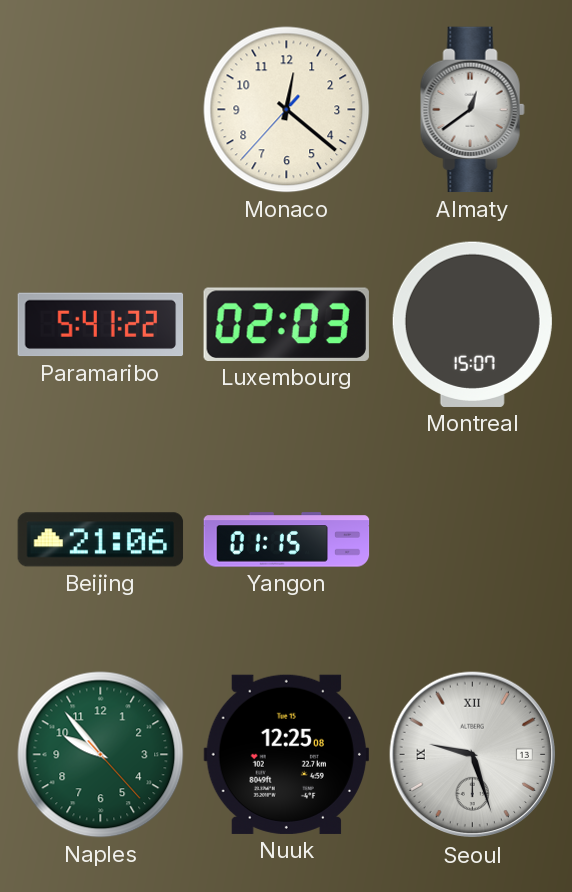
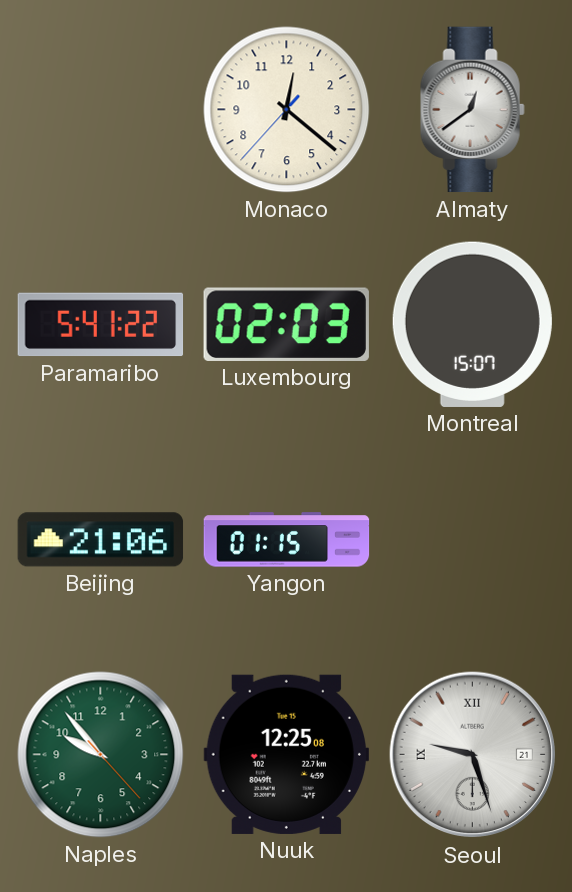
Seoul date: 13 -> 21
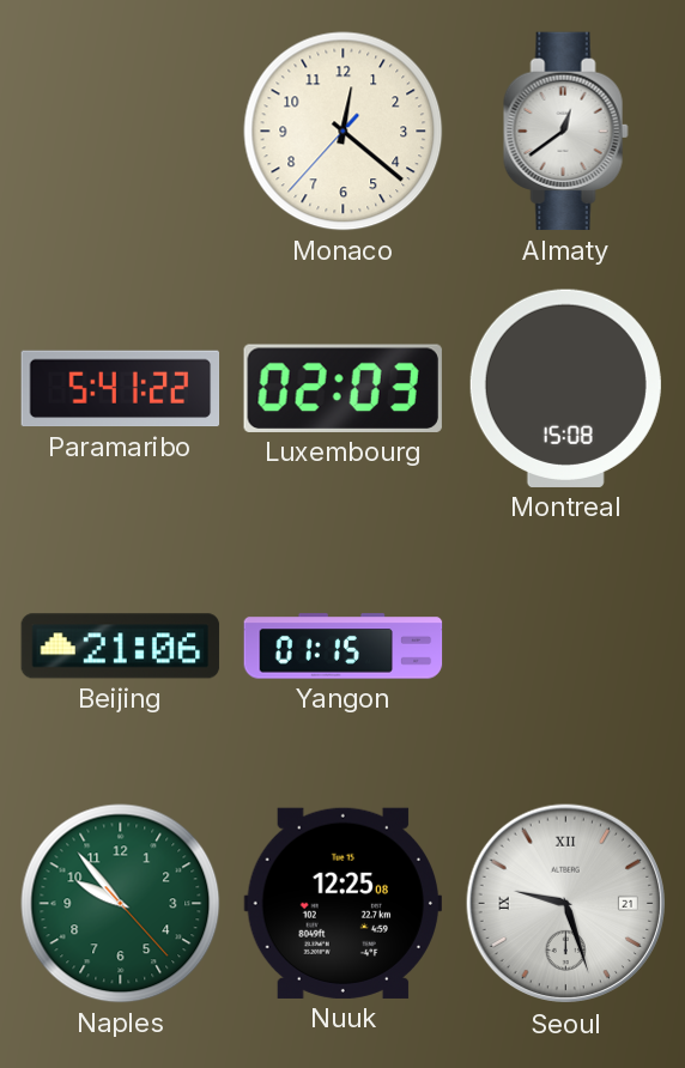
Montreal: 15:07 -> 15:08
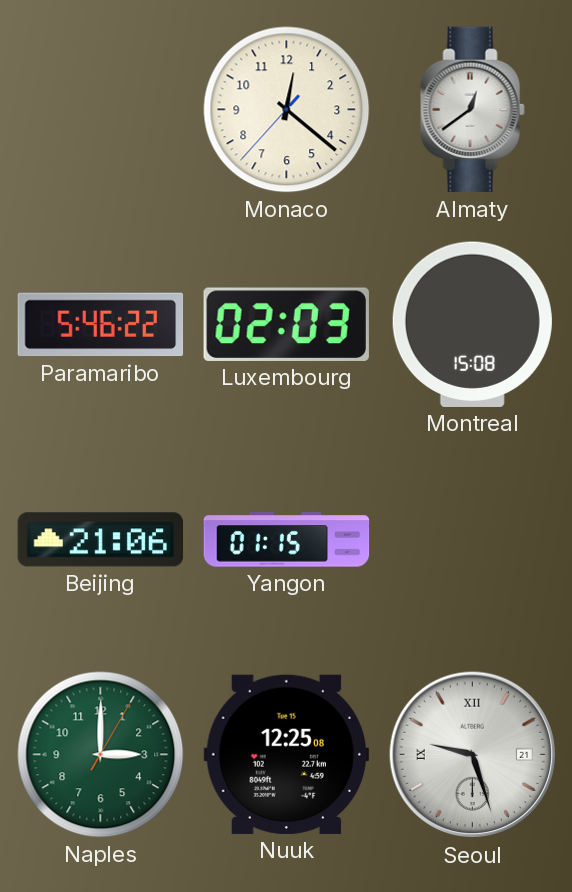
Paramaribo: 5:41 -> 5:46
Naples: 9:53 -> 3:00
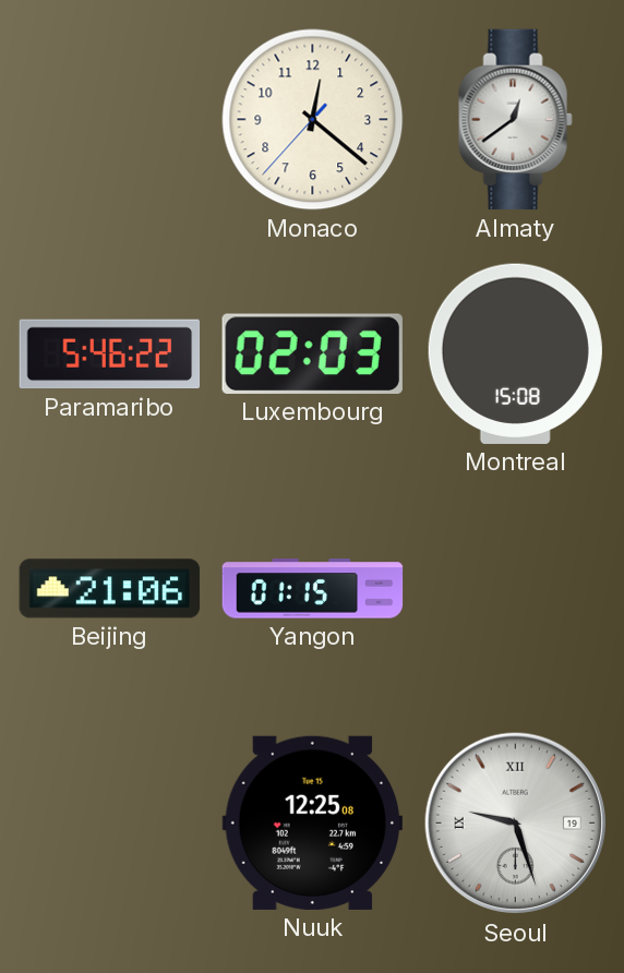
Naples: 3:00 -> none
Seoul date: 21 -> 19
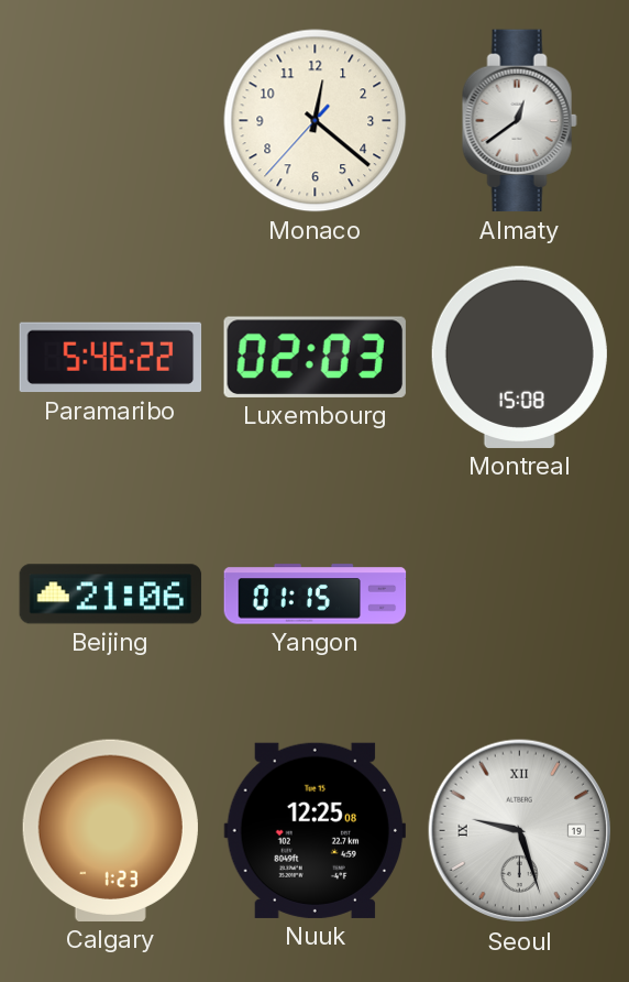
Calgary: none -> 1:23
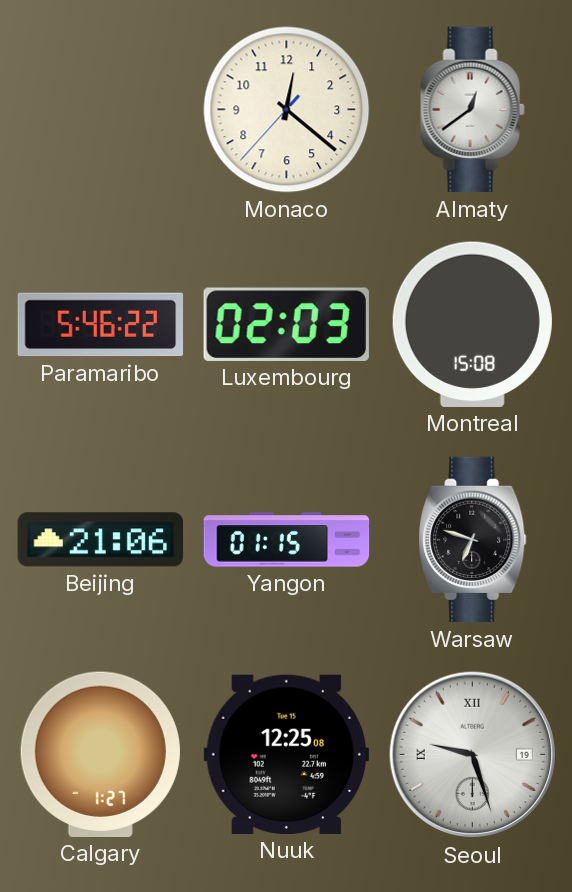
Warsaw: none -> 6:48
Calgary: 1:23 -> 1:27
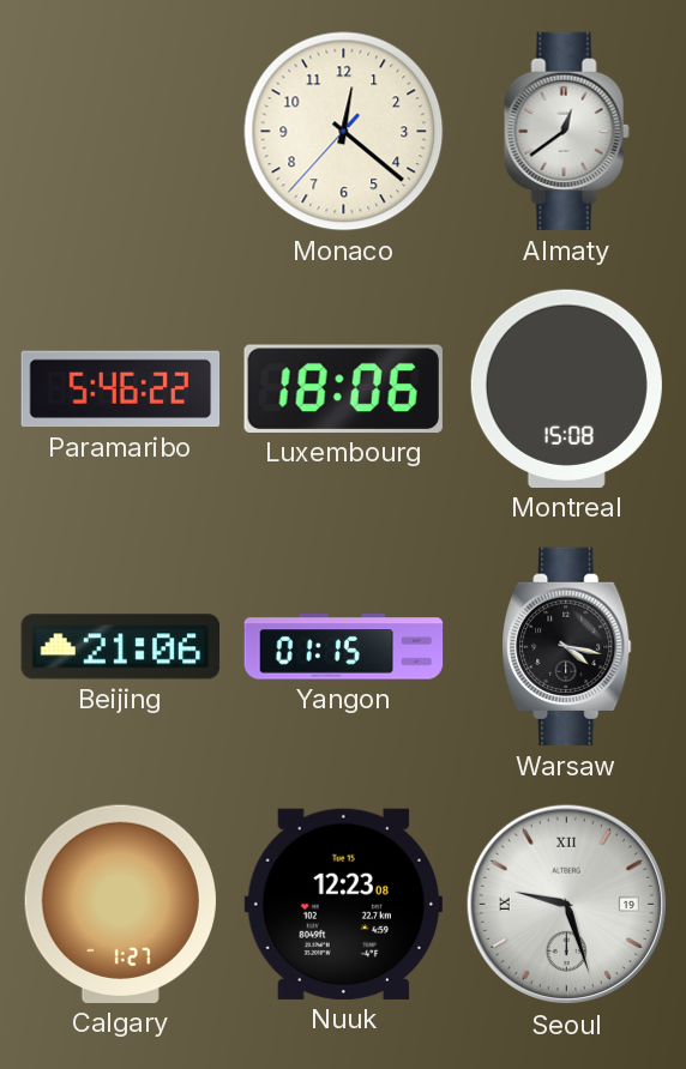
Luxembourg: 02:03 -> 18:06
Warsaw: 6:48 -> 4:17
Nuuk: 12:25 -> 12:23
